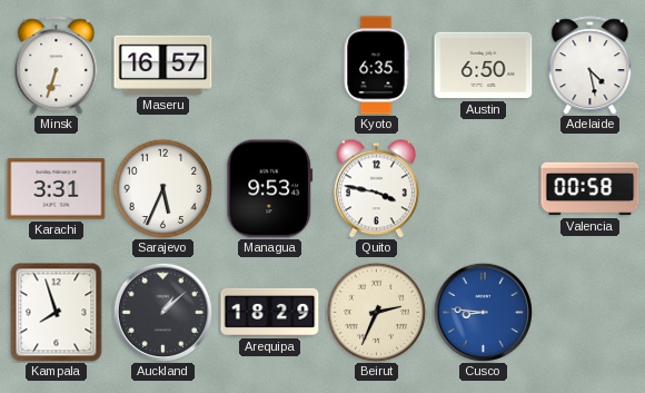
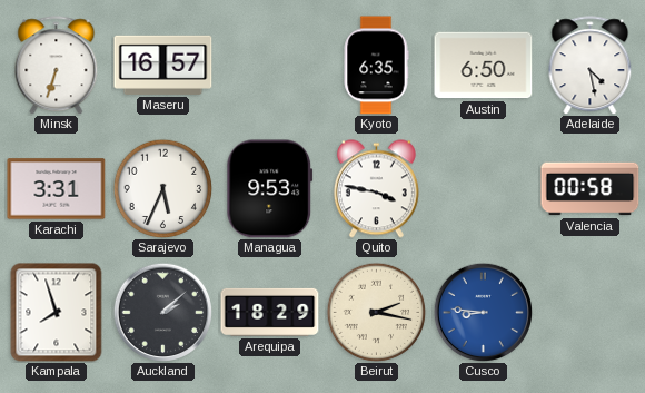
Auckland: 1:08 -> 2:08
Beirut: 2:34 -> 2:17
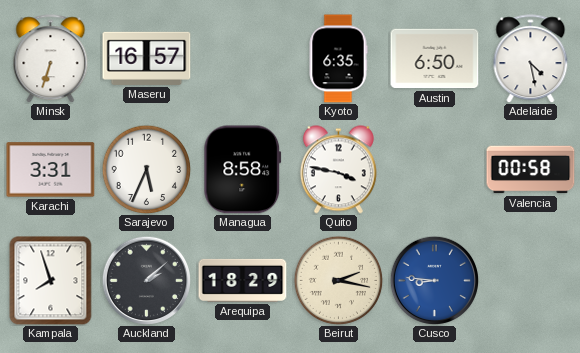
Managua: 9:53 -> 8:58
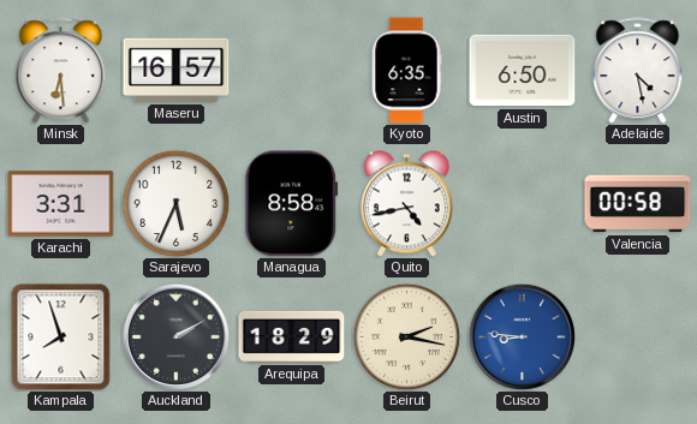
Minsk: 6:33 -> 6:29
Quito: 3:47 -> 4:43
Auckland: 2:08 -> 2:10
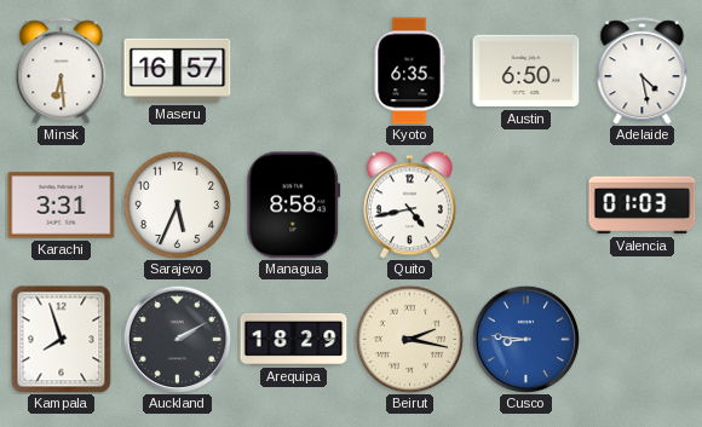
Valencia: 00:58 -> 01:03
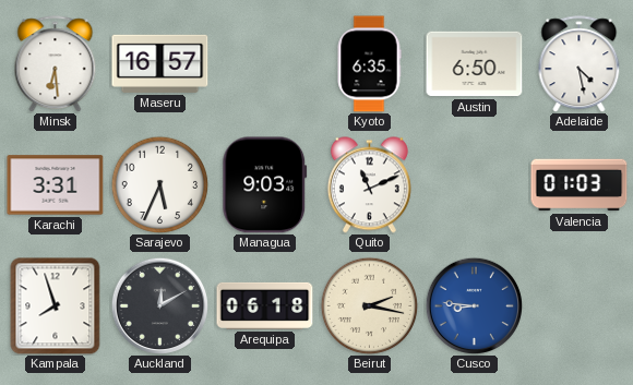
Managua: 8:58 -> 9:03
Quito: 4:43 -> 11:11
Auckland: 2:10 -> 12:10
Arequipa: 18:29 -> 06:18
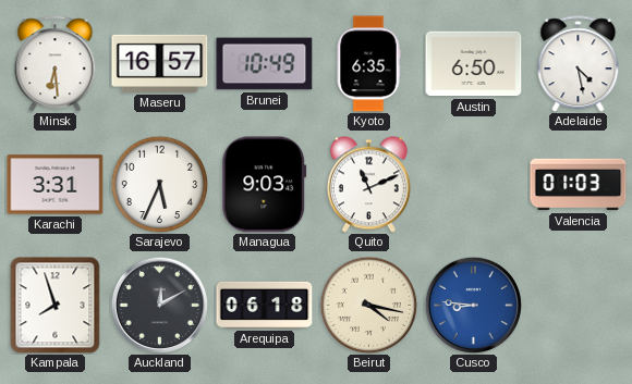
Brunei: none -> 10:49
Beirut: 2:17 -> 4:17
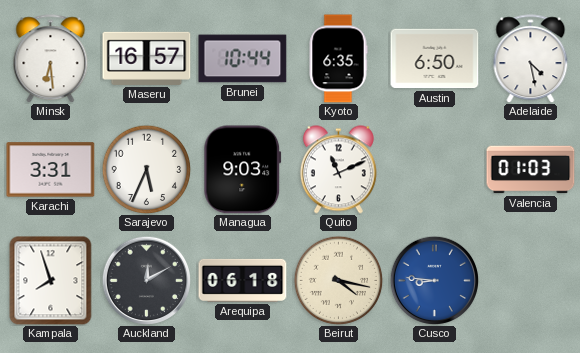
Brunei: 10:49 -> 10:44
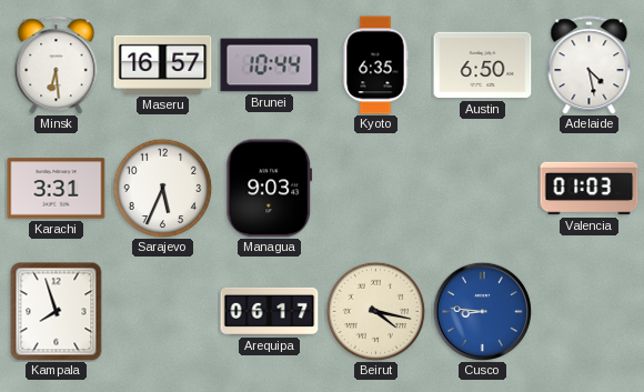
Quito: 11:11 -> none
Auckland: 12:10 -> none
Arequipa: 06:18 -> 06:17
